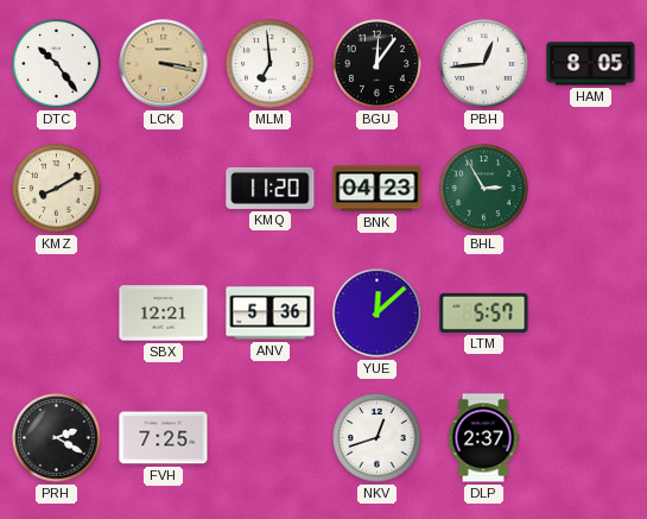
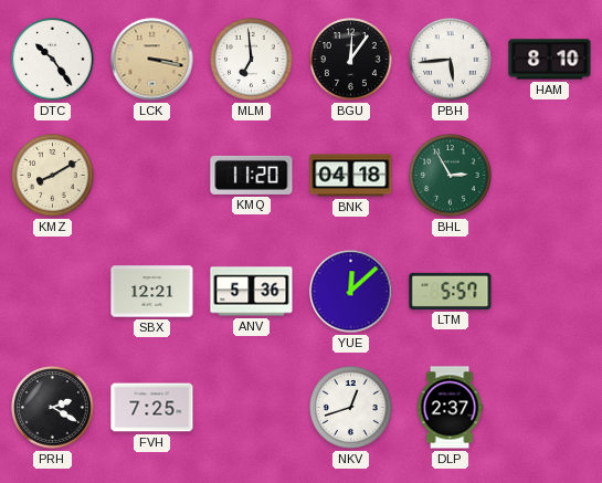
PBH: 12:44 -> 5:44
HAM: 8:05 -> 8:10
BNK: 04:23 -> 04:18
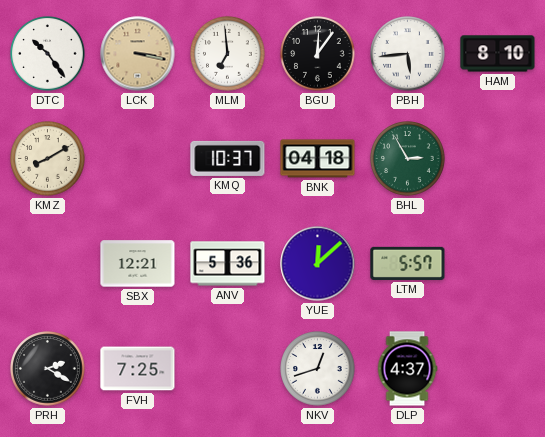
KMQ: 11:20 -> 10:37
DLP: 2:37 -> 4:37
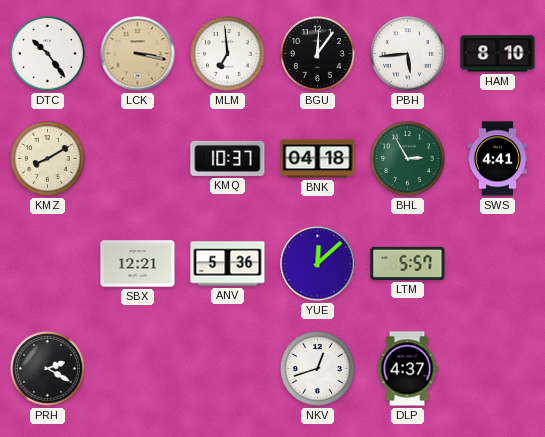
SWS: none -> 4:41
FVH: 7:25 -> none
